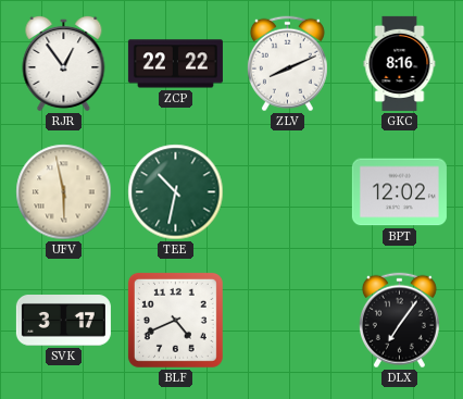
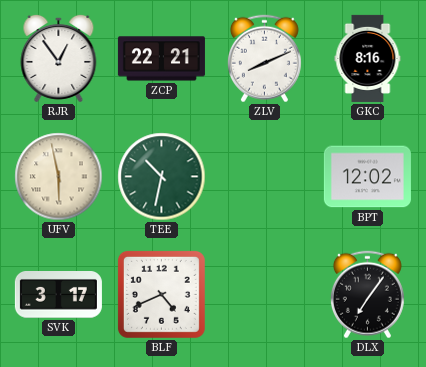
ZCP: 22:22 -> 22:21
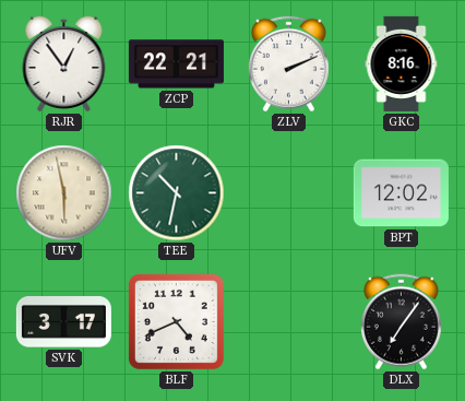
ZLV: 8:11 -> 2:11
